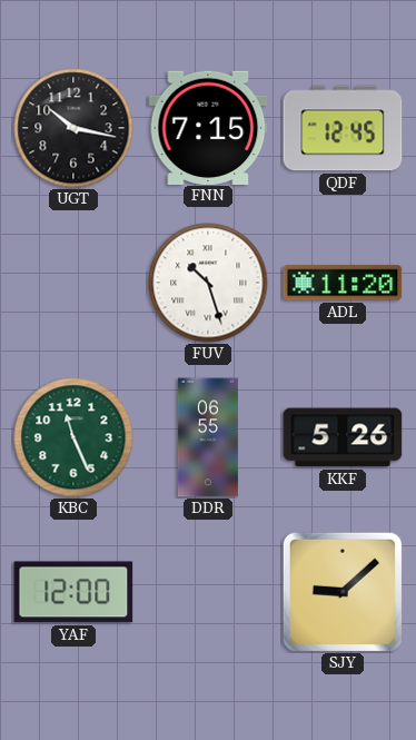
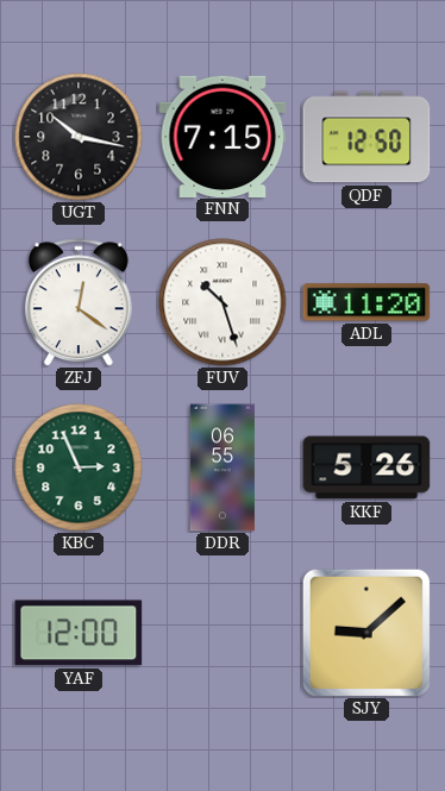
QDF: 12:45 -> 12:50
ZFJ: none -> 12:21
KBC: 11:26 -> 2:56
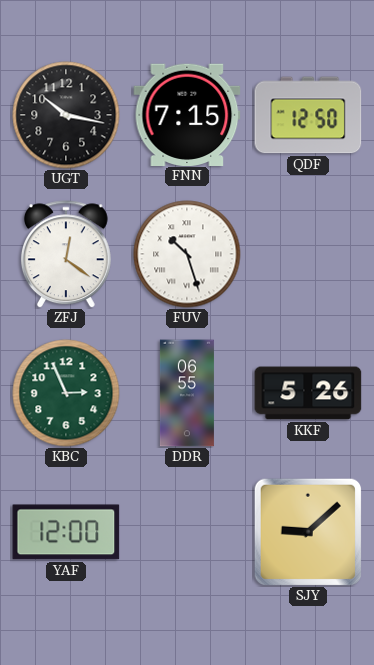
ADL: 11:20 -> none
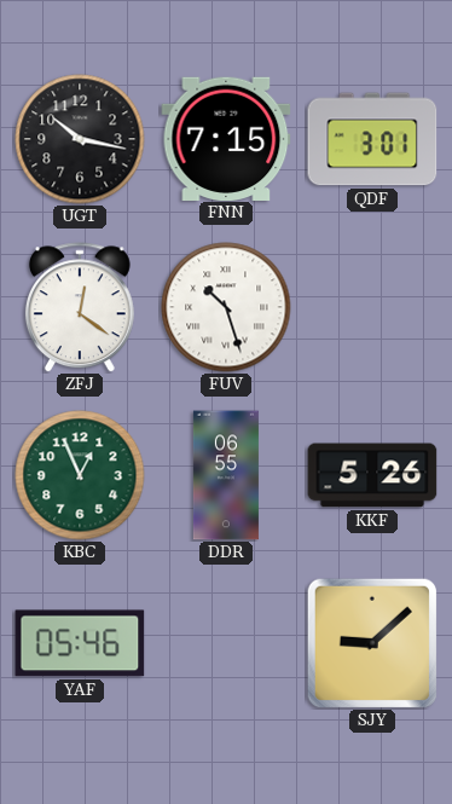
QDF: 12:50 -> 3:01
KBC: 2:56 -> 12:56
YAF: 12:00 -> 05:46
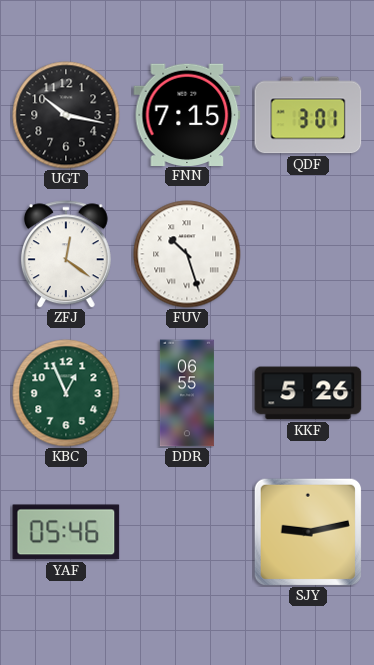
SJY: 9:08 -> 9:13
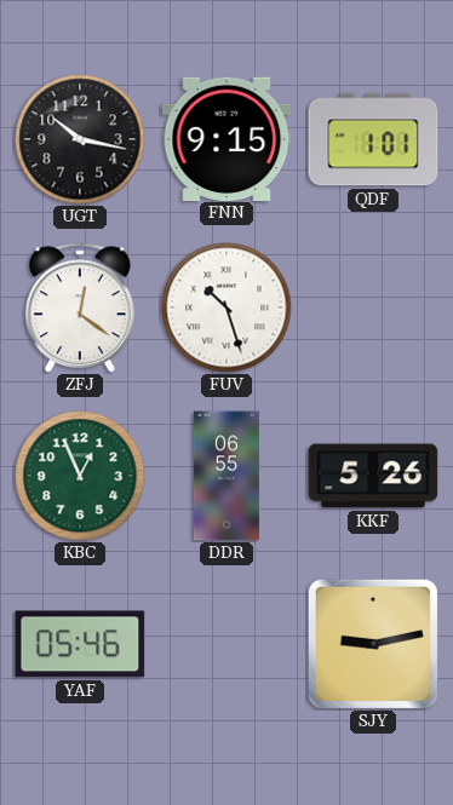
FNN: 7:15 -> 9:15
QDF: 3:01 -> 1:01
